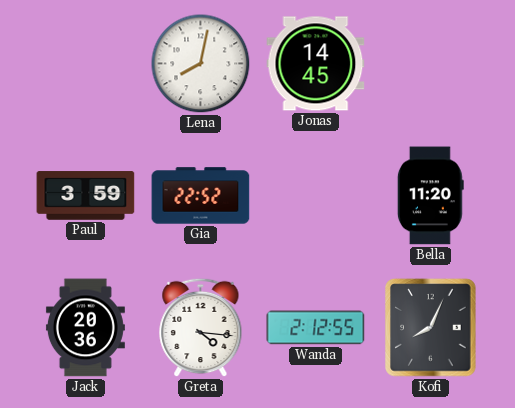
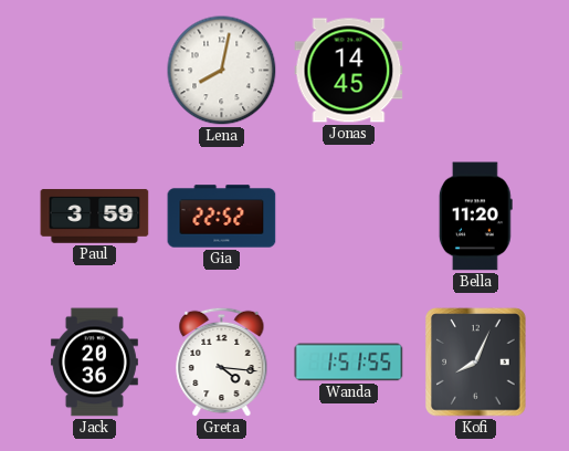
Wanda: 2:12 -> 1:51
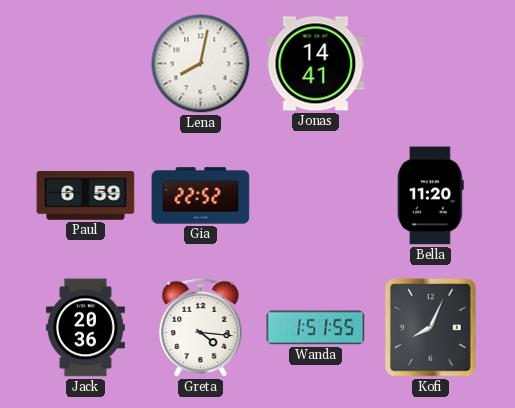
Jonas: 14:45 -> 14:41
Paul: 3:59 -> 6:59
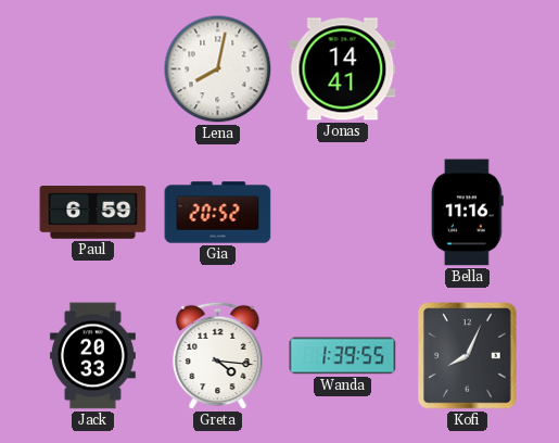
Gia: 22:52 -> 20:52
Bella: 11:20 -> 11:16
Jack: 20:36 -> 20:33
Wanda: 1:51 -> 1:39
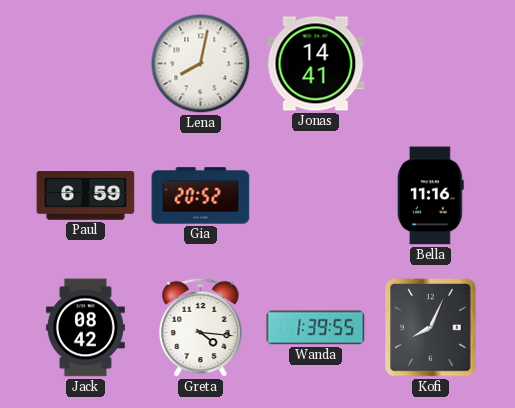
Jack: 20:33 -> 08:42
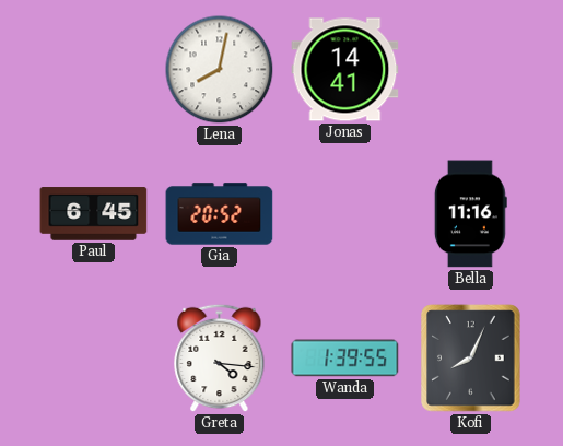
Paul: 6:59 -> 6:45
Jack: 08:42 -> none
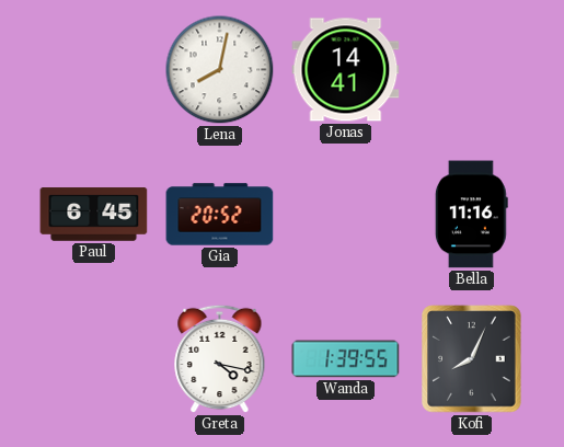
Greta: 4:16 -> 4:17
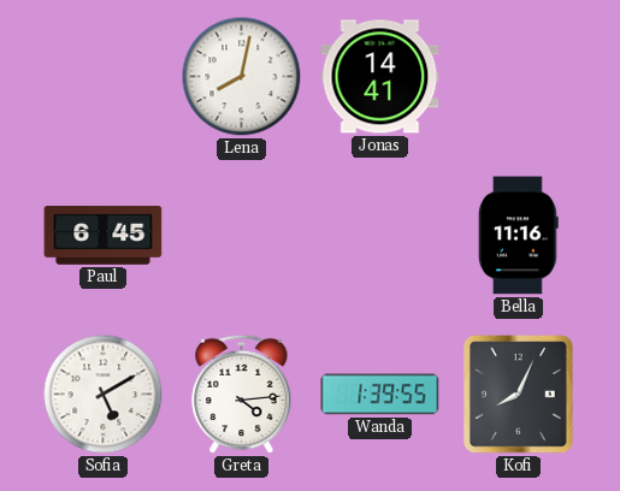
Gia: 20:52 -> none
Sofia: none -> 5:10
Greta: 4:17 -> 4:14
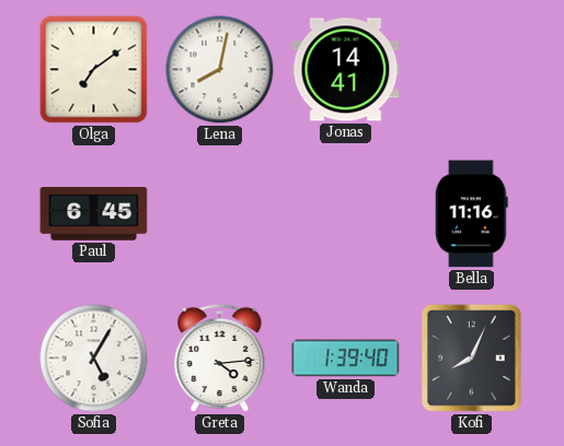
Olga: none -> 7:09
Sofia: 5:10 -> 5:05
Wanda: 1:39:55 -> 1:39:40
